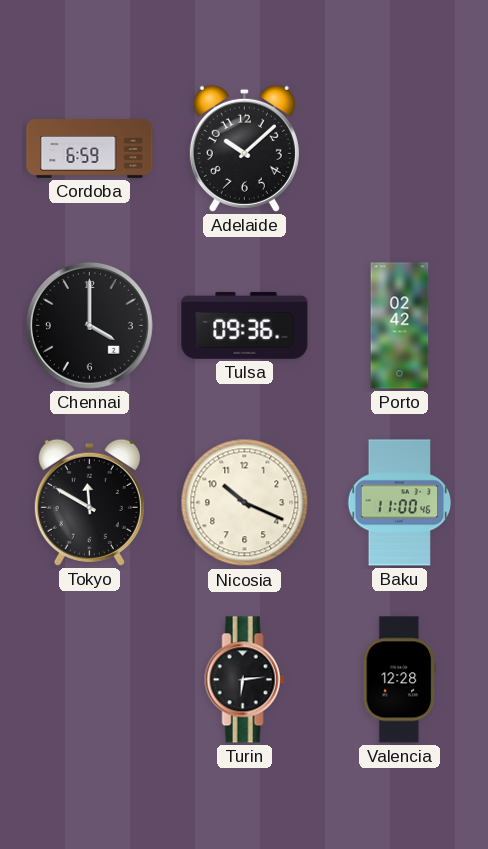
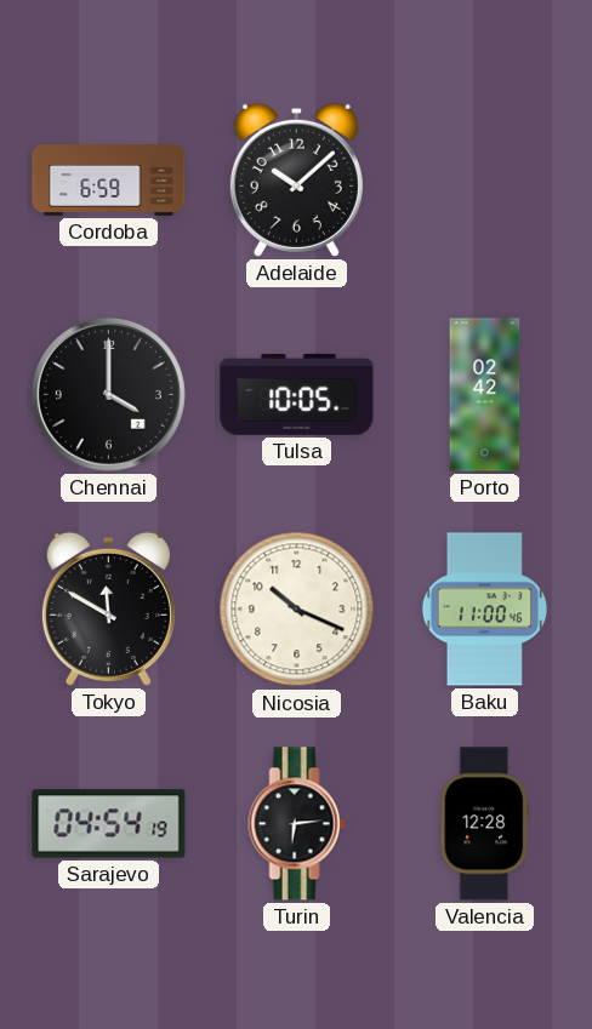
Tulsa: 09:36 -> 10:05
Sarajevo: none -> 04:54
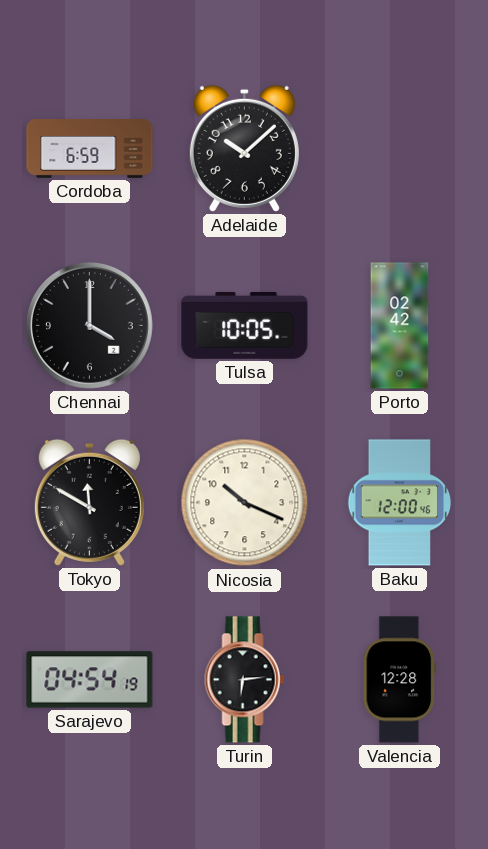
Baku: 11:00 -> 12:00
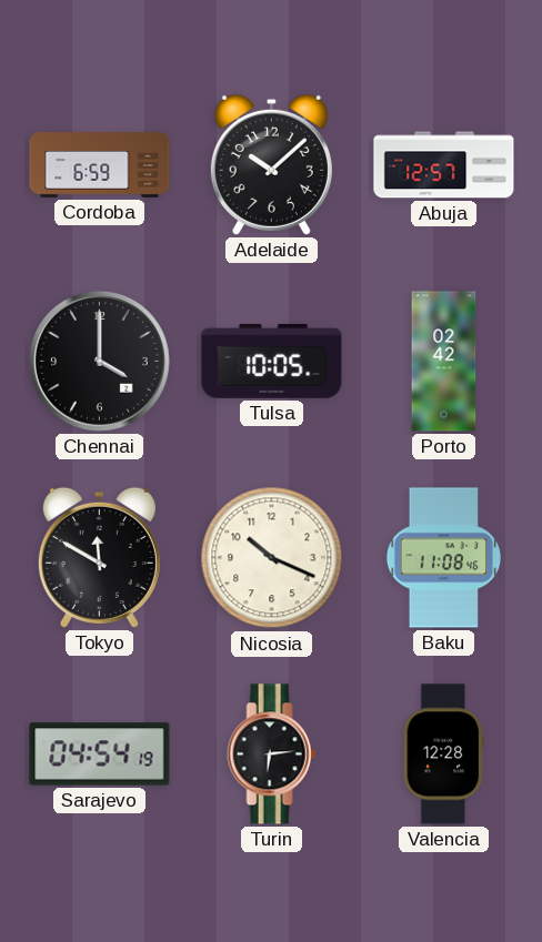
Abuja: none -> 12:57
Baku: 12:00 -> 11:08
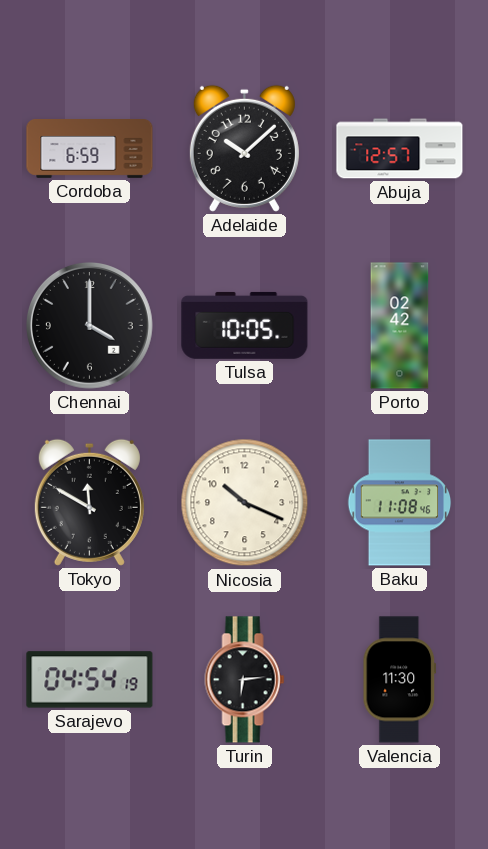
Valencia: 12:28 -> 11:30
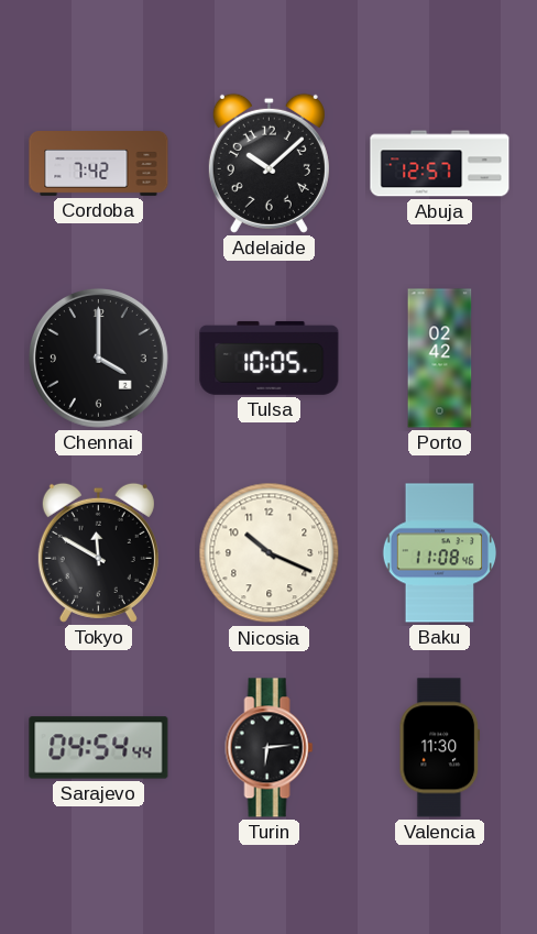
Cordoba: 6:59 -> 7:42
Sarajevo: 04:54:19 -> 04:54:44
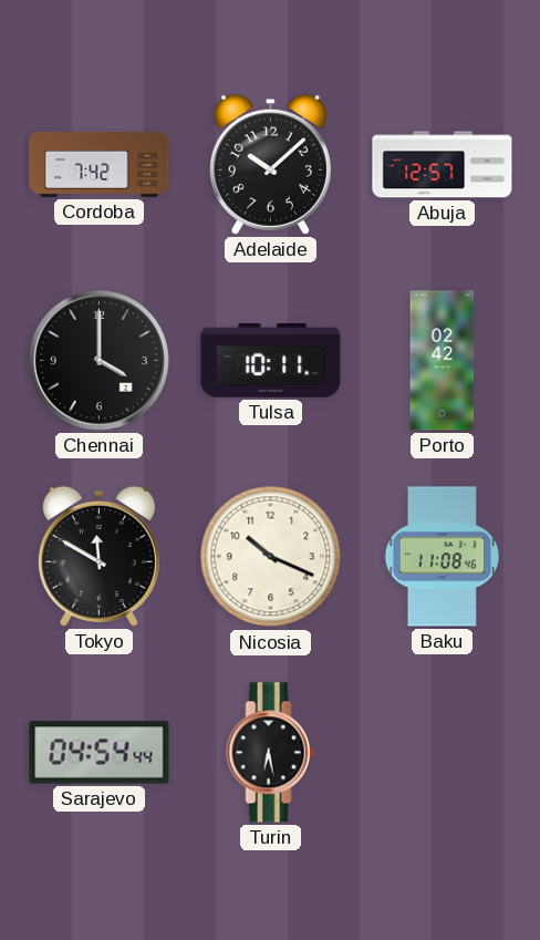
Tulsa: 10:05 -> 10:11
Turin: 6:14 -> 6:28
Valencia: 11:30 -> none
